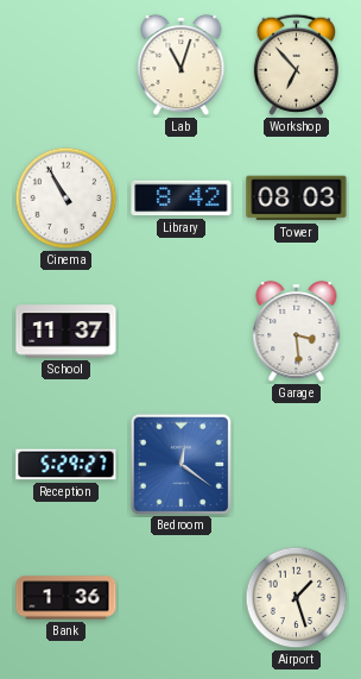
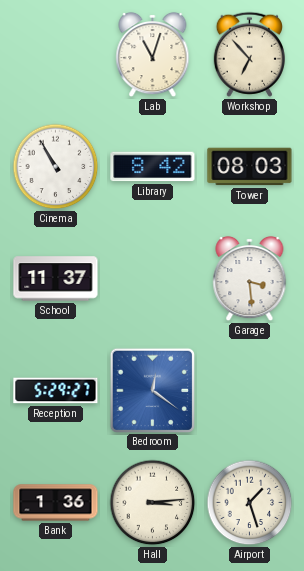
Hall: none -> 3:14
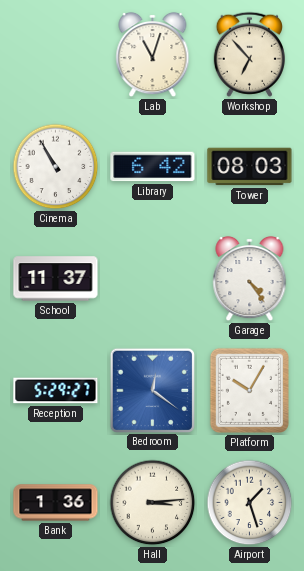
Library: 8:42 -> 6:42
Garage: 3:29 -> 4:24
Platform: none -> 10:05
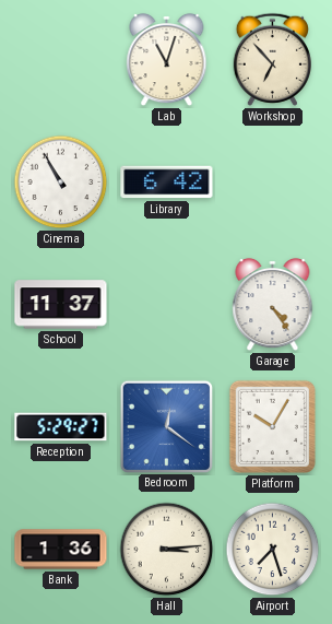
Tower: 08:03 -> none
Airport: 1:27 -> 7:27
